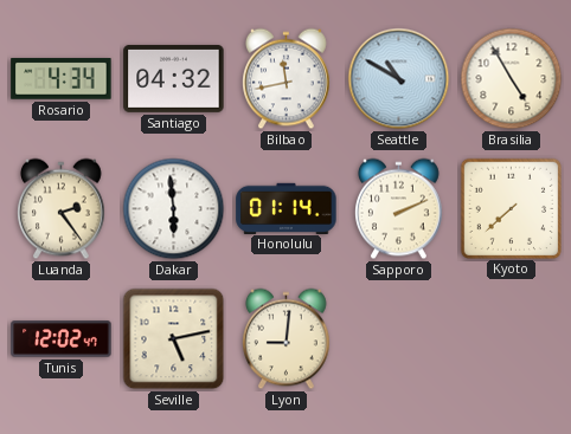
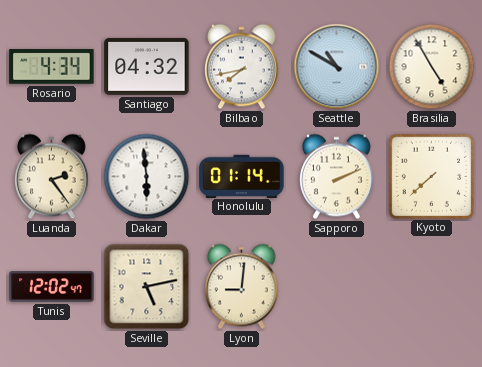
Bilbao: 11:43 -> 7:43
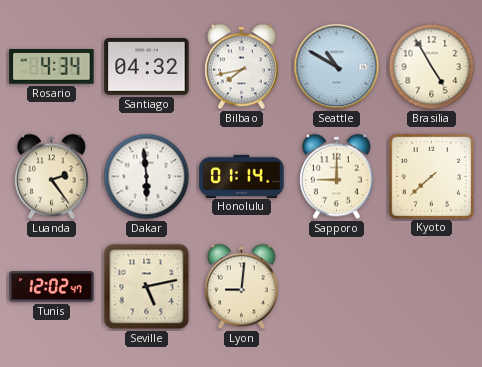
Sapporo: 2:11 -> 9:00
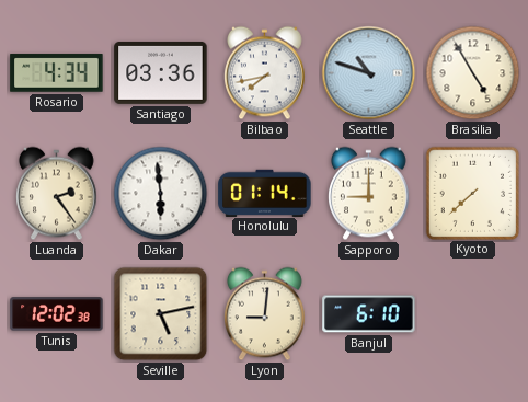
Santiago: 04:32 -> 03:36
Seattle: 10:50 -> 10:48
Tunis: 12:02:47 -> 12:02:38
Banjul: none -> 6:10
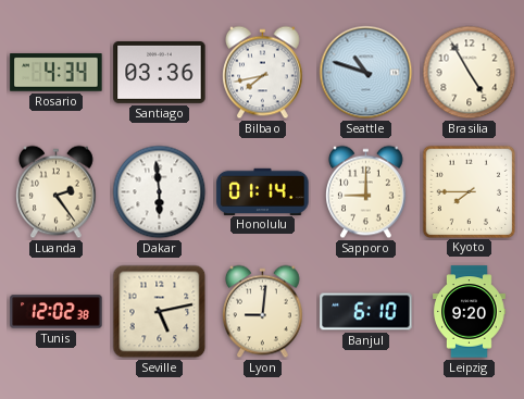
Kyoto: 7:38 -> 7:45
Leipzig: none -> 9:20
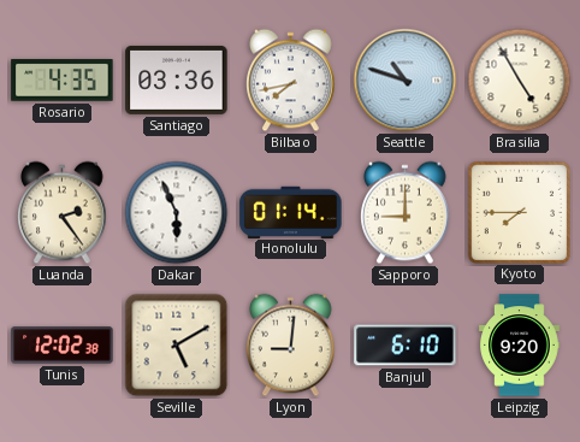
Rosario: 4:34 -> 4:35
Dakar: 5:59 -> 5:56
Seville: 5:13 -> 5:10
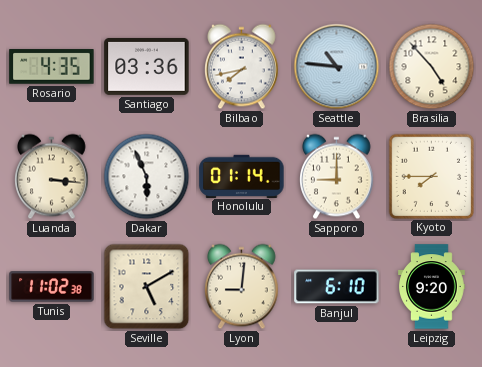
Seattle: 10:48 -> 10:46
Brasilia: 4:55 -> 4:53
Luanda: 2:24 -> 3:16
Tunis: 12:02 -> 11:02
